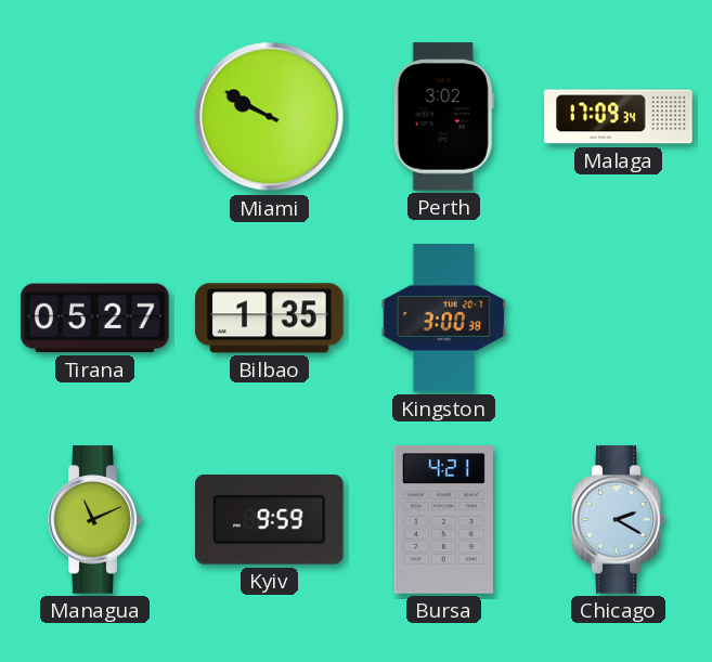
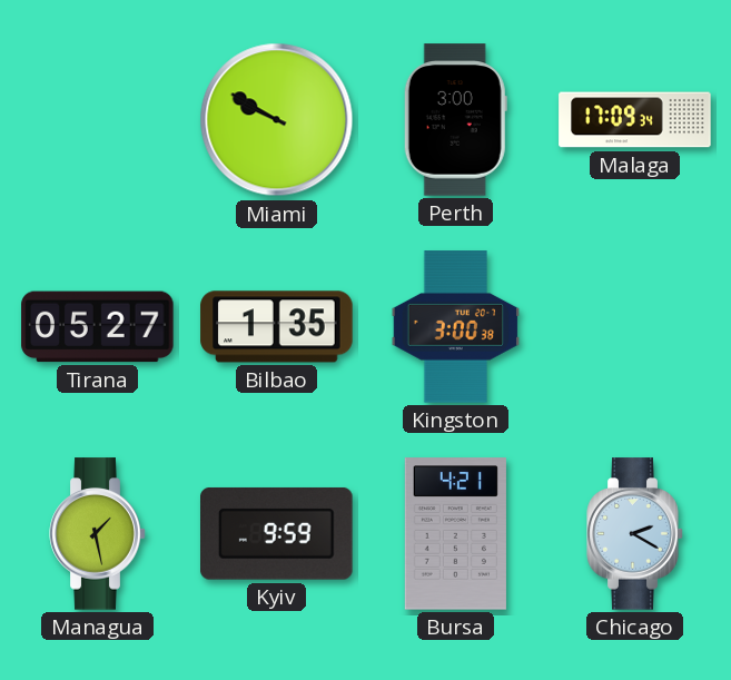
Perth: 3:02 -> 3:00
Managua: 11:11 -> 1:28
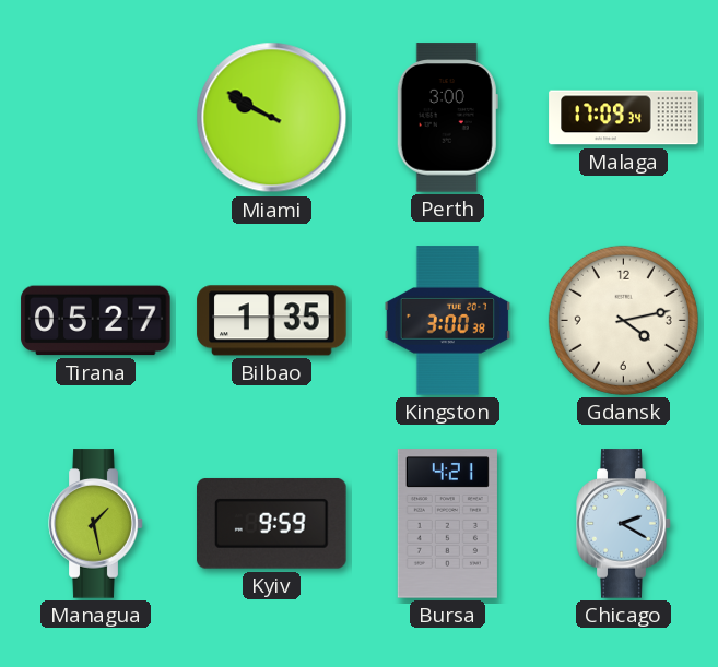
Gdansk: none -> 4:13
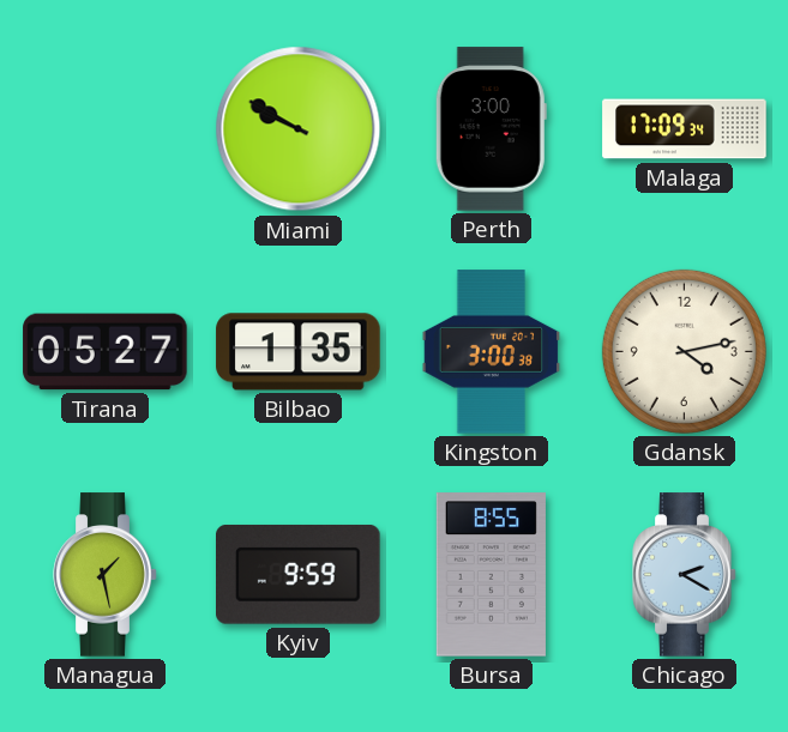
Bursa: 4:21 -> 8:55
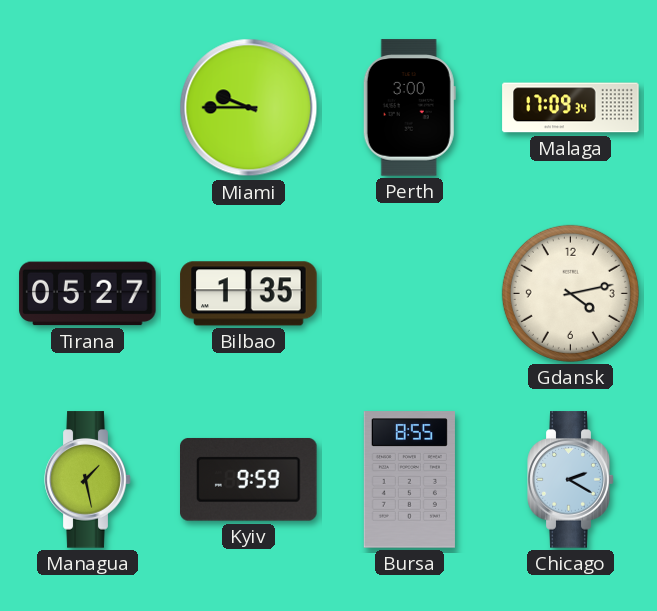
Miami: 9:50 -> 9:45
Kingston: 3:00 -> none
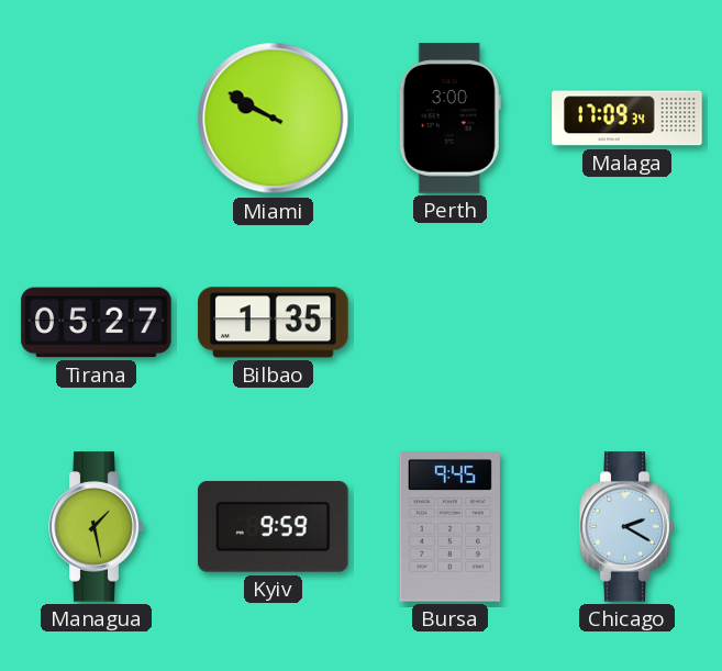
Miami: 9:45 -> 9:50
Gdansk: 4:13 -> none
Bursa: 8:55 -> 9:45
